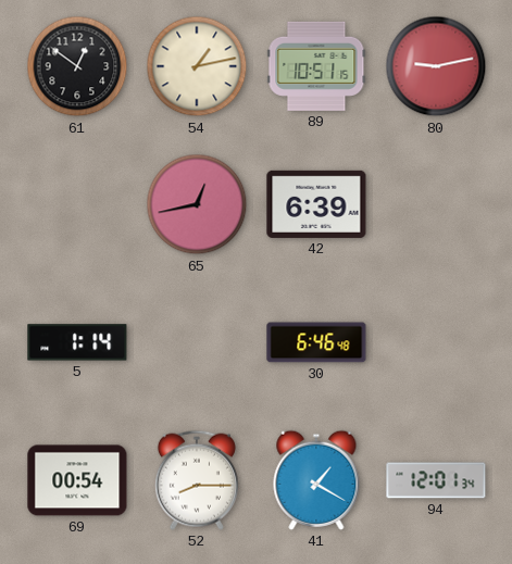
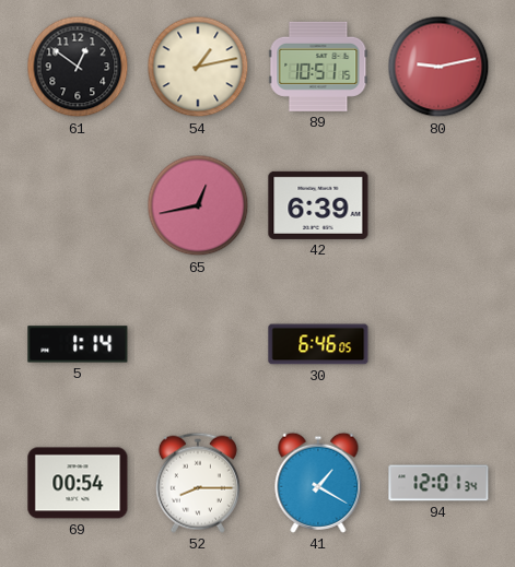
30: 6:46:48 -> 6:46:05
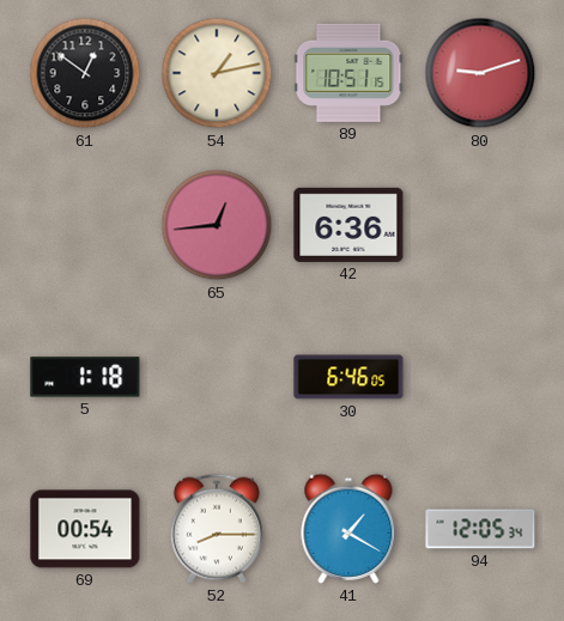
80: 9:13 -> 9:12
65: 12:43 -> 12:44
42: 6:39 -> 6:36
5: 1:14 -> 1:18
94: 12:01 -> 12:05
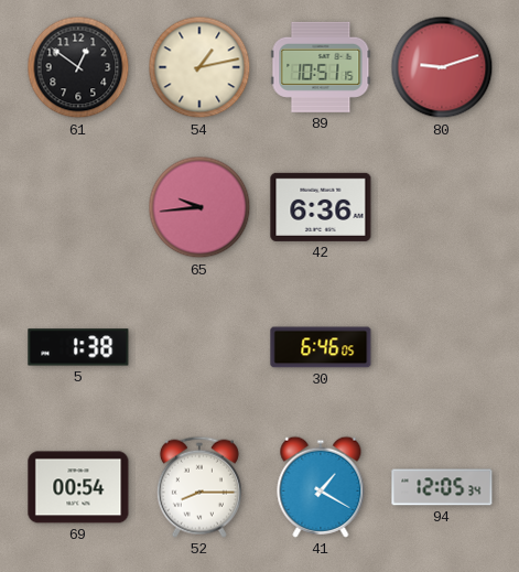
65: 12:44 -> 9:44
5: 1:18 -> 1:38
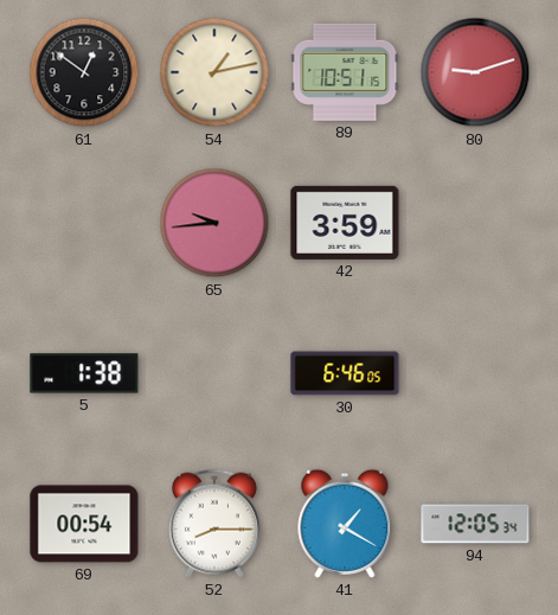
42: 6:36 -> 3:59
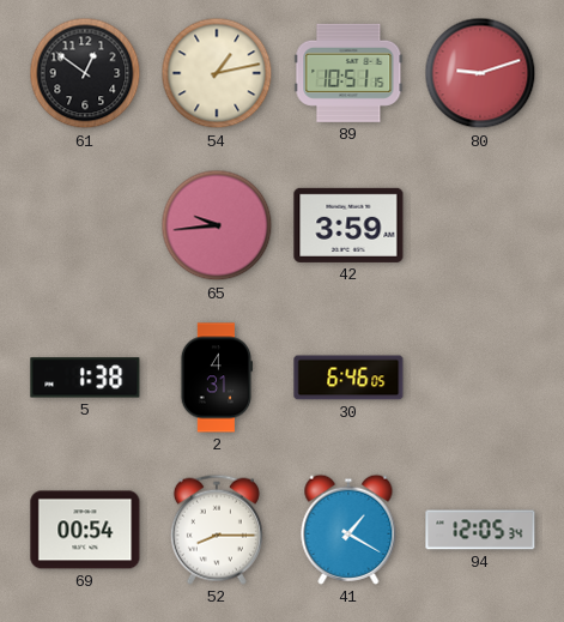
2: none -> 4:31
